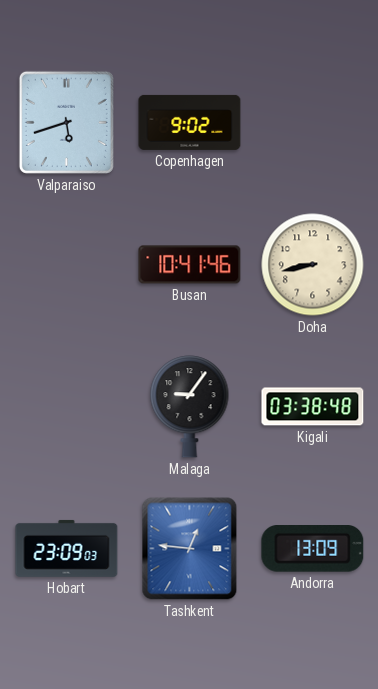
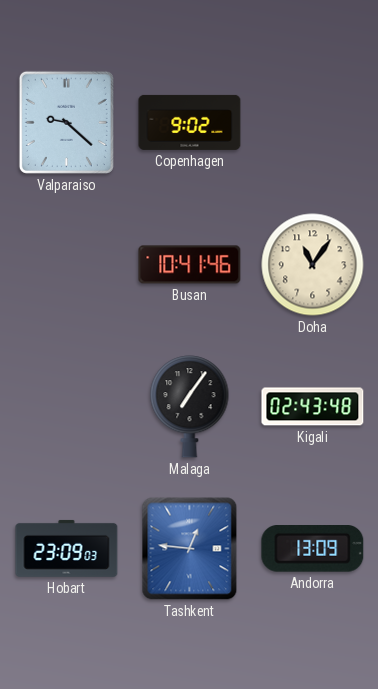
Valparaiso: 5:42 -> 9:22
Doha: 8:43 -> 11:06
Malaga: 9:06 -> 7:06
Kigali: 03:38 -> 02:43
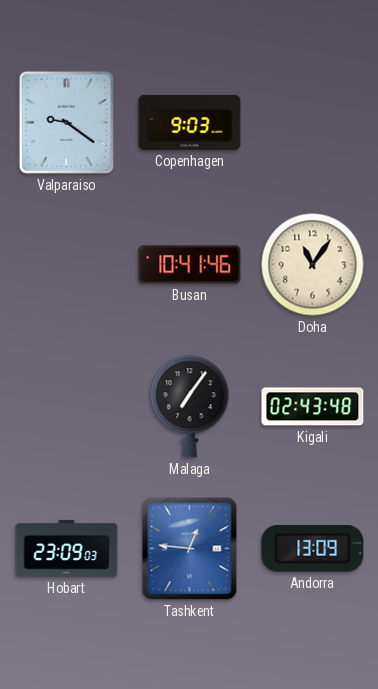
Valparaiso: 9:22 -> 9:21
Copenhagen: 9:02 -> 9:03
